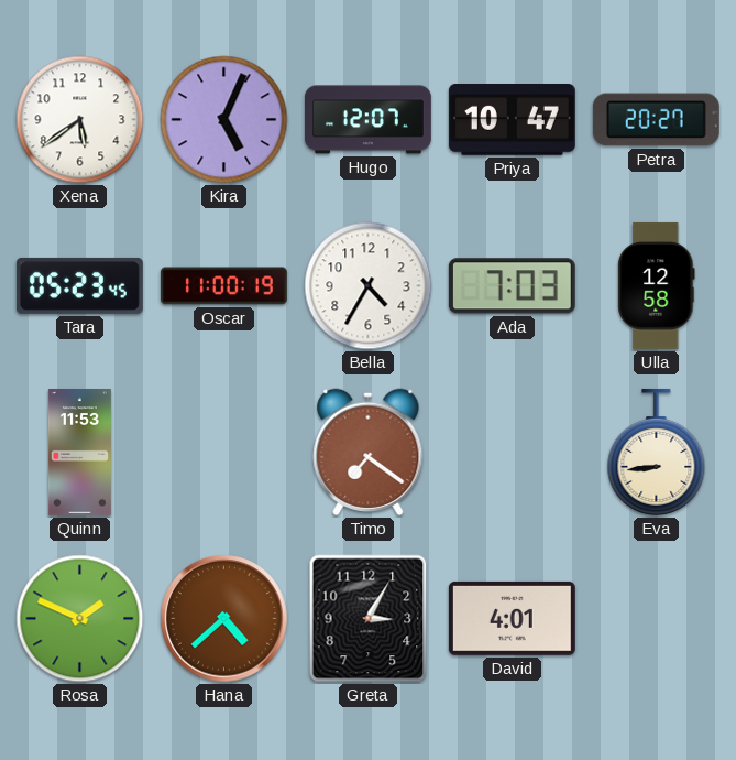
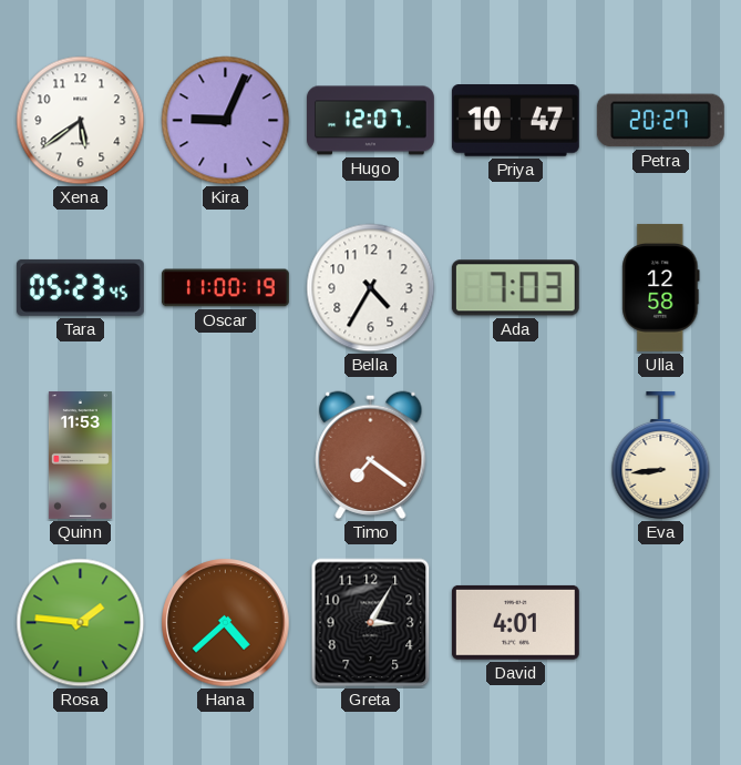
Kira: 5:04 -> 9:04
Rosa: 1:49 -> 1:46
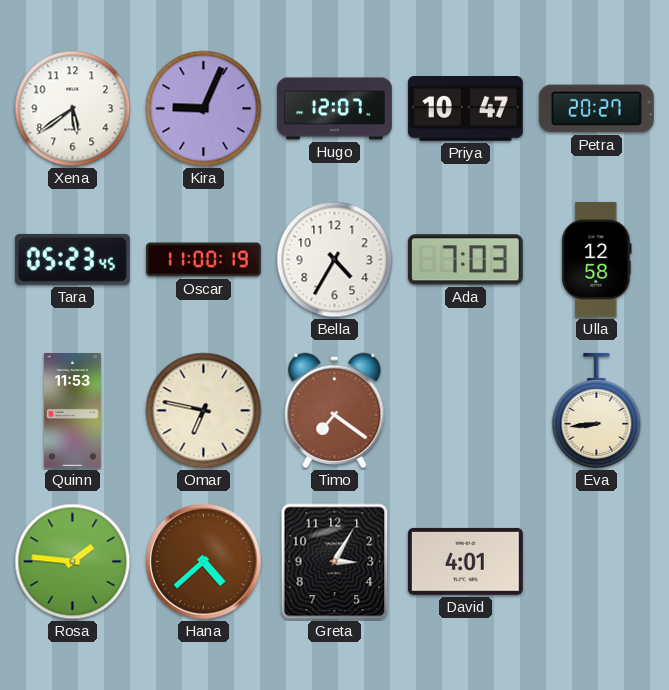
Omar: none -> 6:47
